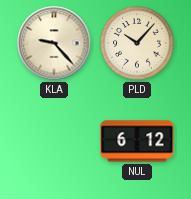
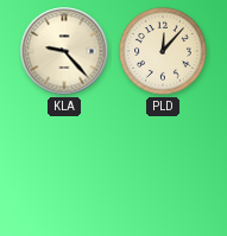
PLD: 10:07 -> 12:07
NUL: 6:12 -> none
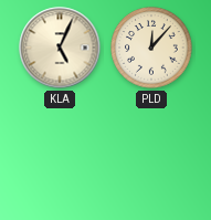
KLA: 9:23 -> 5:04
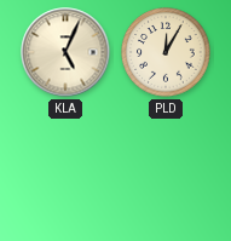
PLD: 12:07 -> 12:05
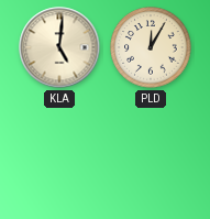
KLA: 5:04 -> 5:01
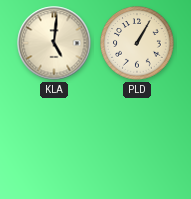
PLD: 12:05 -> 1:05
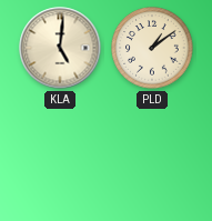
PLD: 1:05 -> 1:09
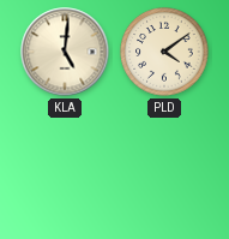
PLD: 1:09 -> 4:09
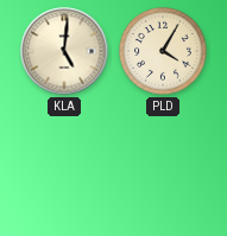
PLD: 4:09 -> 4:05
